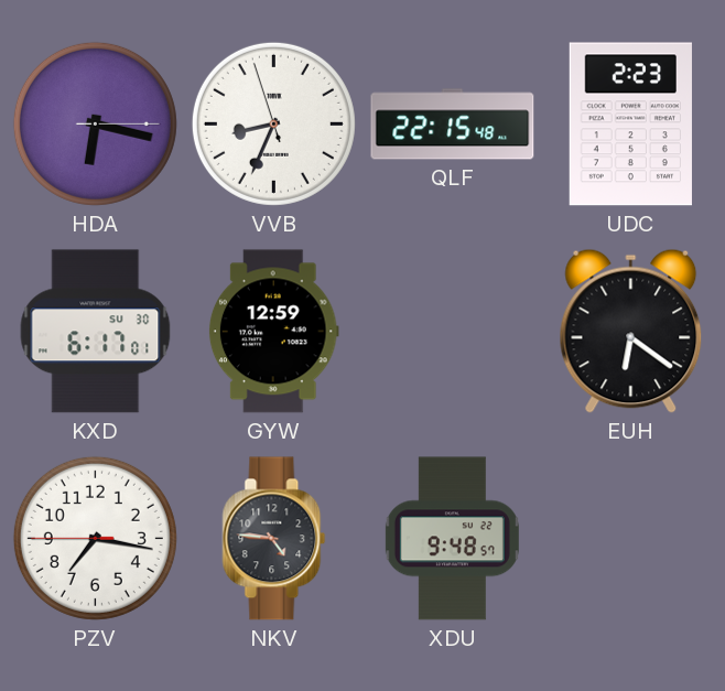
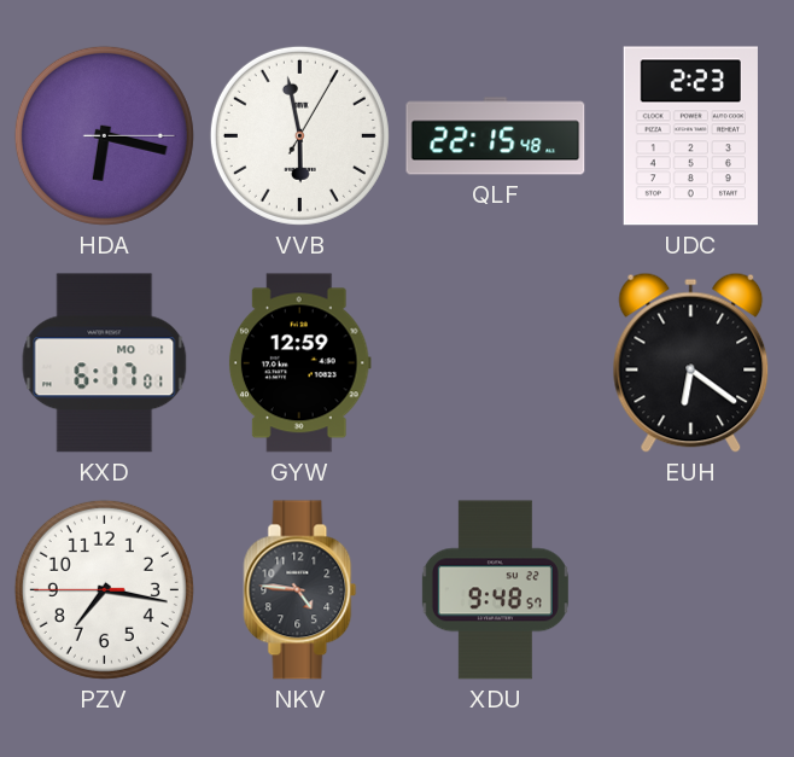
VVB: 8:33 -> 5:58
KXD date: SU 30 -> MO 1
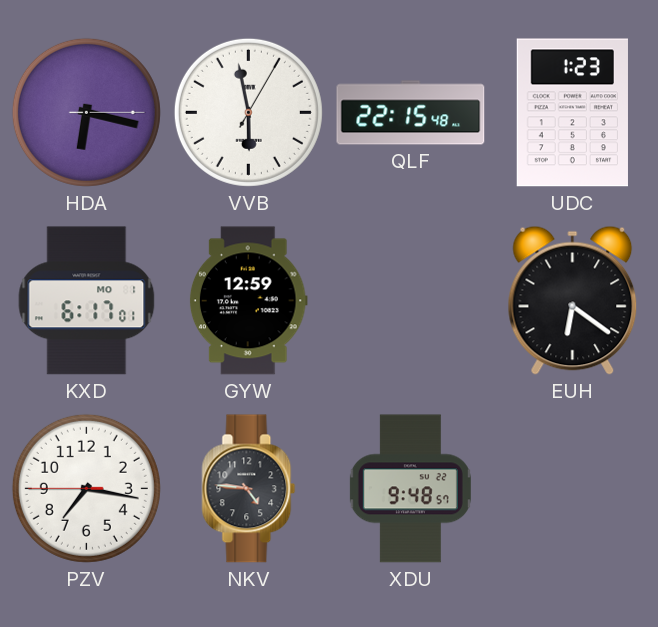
UDC: 2:23 -> 1:23
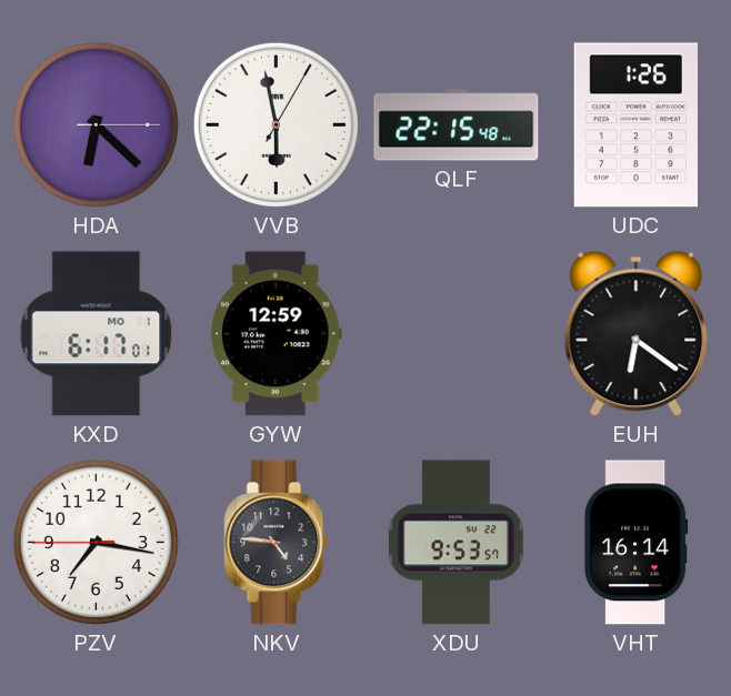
HDA: 6:17 -> 6:22
UDC: 1:23 -> 1:26
XDU: 9:48 -> 9:53
VHT: none -> 16:14
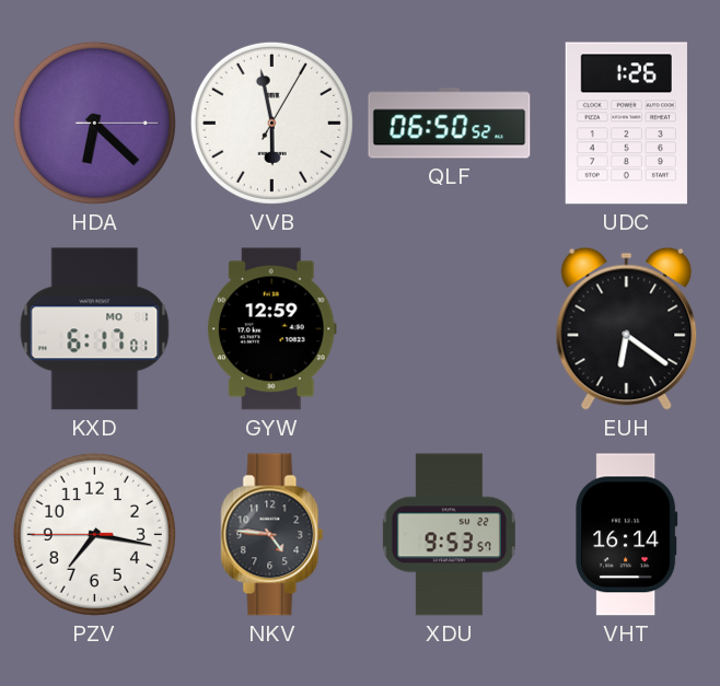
QLF: 22:15 -> 06:50
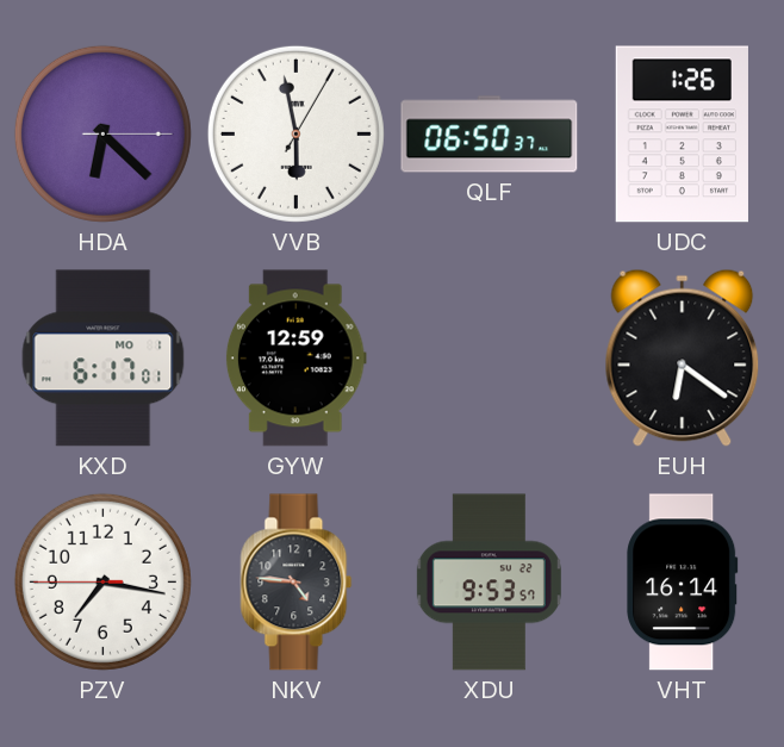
QLF: 06:50:52 -> 06:50:37
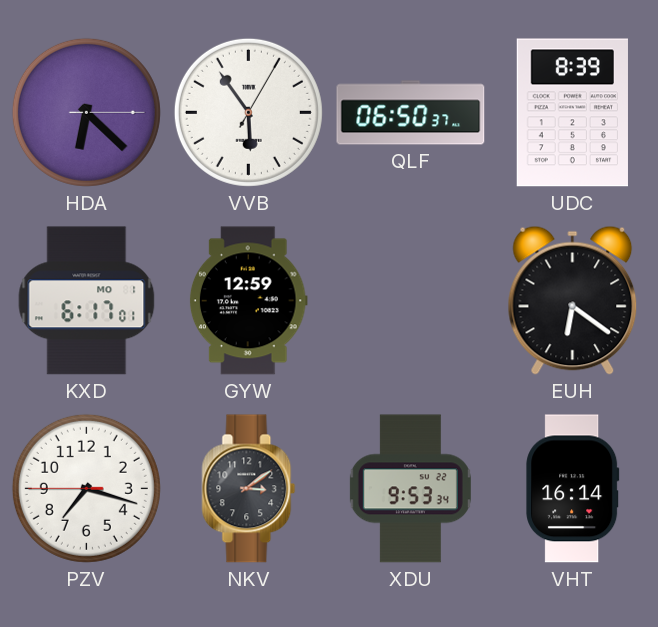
VVB: 5:58 -> 5:54
UDC: 1:26 -> 8:39
PZV: 7:16 -> 7:17
NKV: 4:46 -> 3:09
XDU: 9:53:57 -> 9:53:34
